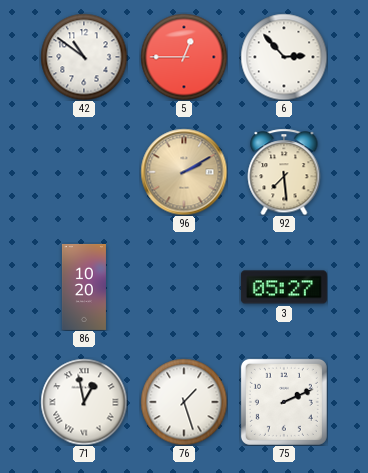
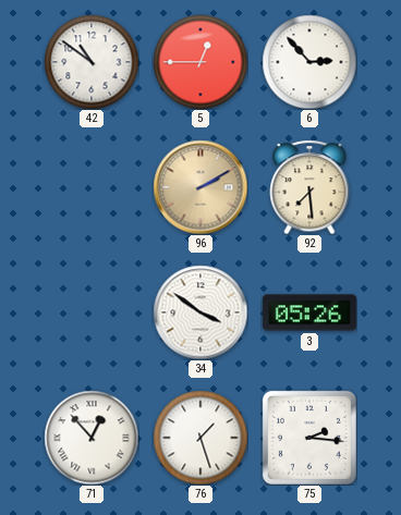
86: 10:20 -> none
34: none -> 3:51
3: 05:27 -> 05:26
71: 12:58 -> 12:53
75: 2:11 -> 2:16
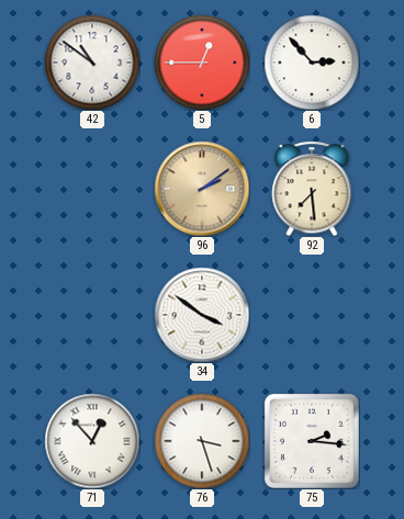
96: 2:10 -> 2:09
3: 05:26 -> none
76: 1:27 -> 3:27
